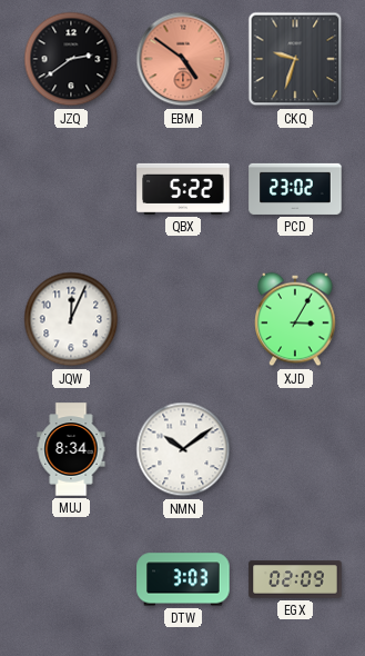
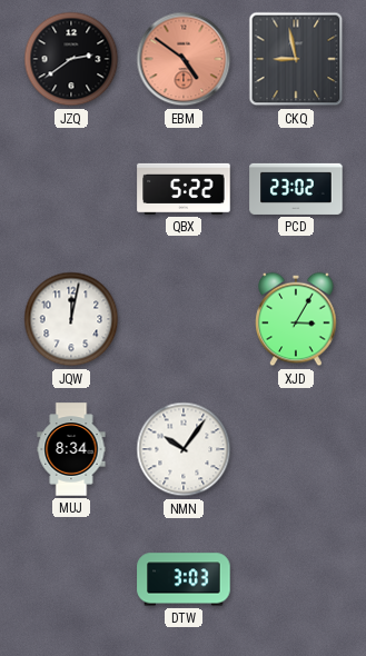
CKQ: 9:33 -> 8:58
JQW: 12:04 -> 12:02
NMN: 10:09 -> 10:06
EGX: 02:09 -> none
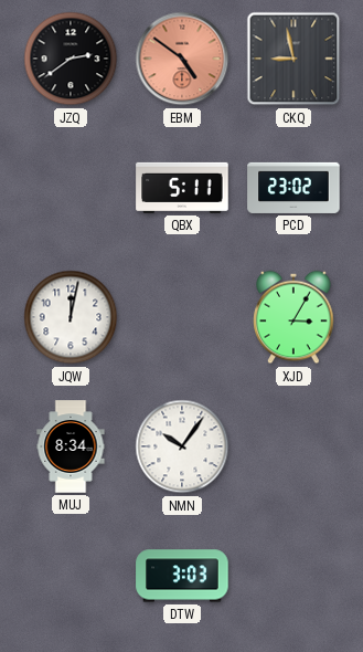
QBX: 5:22 -> 5:11
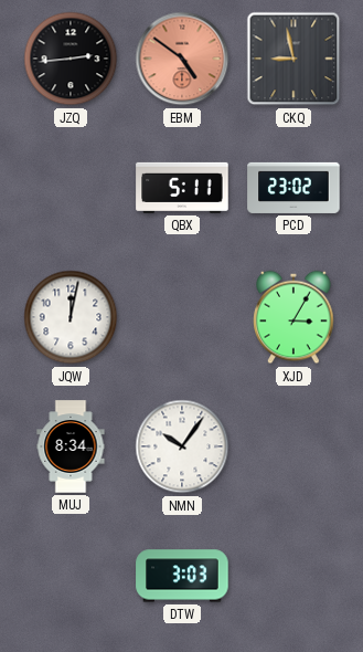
JZQ: 2:39 -> 2:44
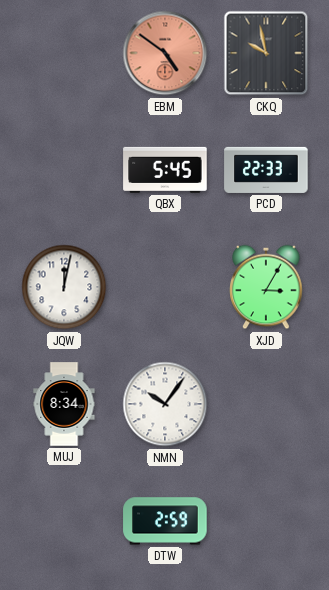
JZQ: 2:44 -> none
CKQ: 8:58 -> 9:58
QBX: 5:11 -> 5:45
PCD: 23:02 -> 22:33
DTW: 3:03 -> 2:59
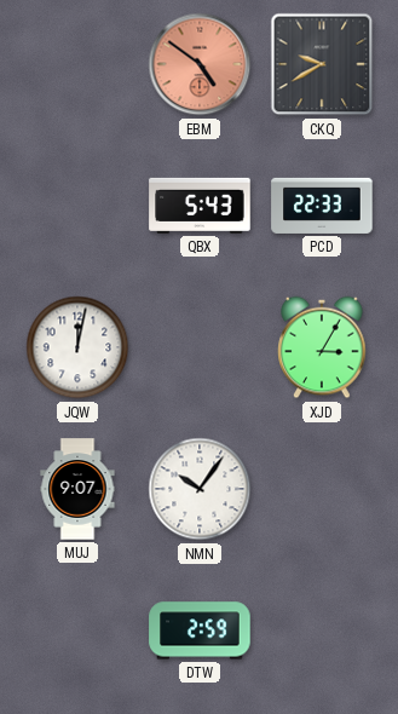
CKQ: 9:58 -> 9:40
QBX: 5:45 -> 5:43
MUJ: 8:34 -> 9:07
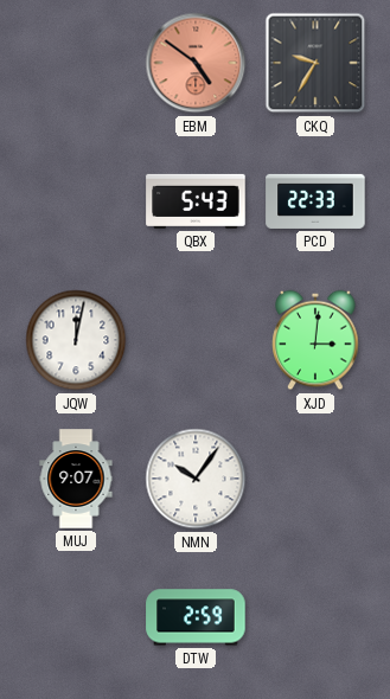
CKQ: 9:40 -> 9:35
XJD: 3:05 -> 3:01
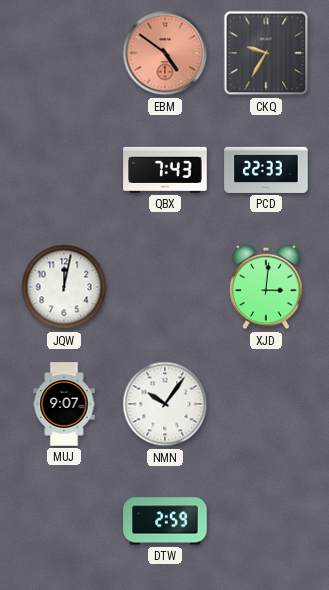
QBX: 5:43 -> 7:43
